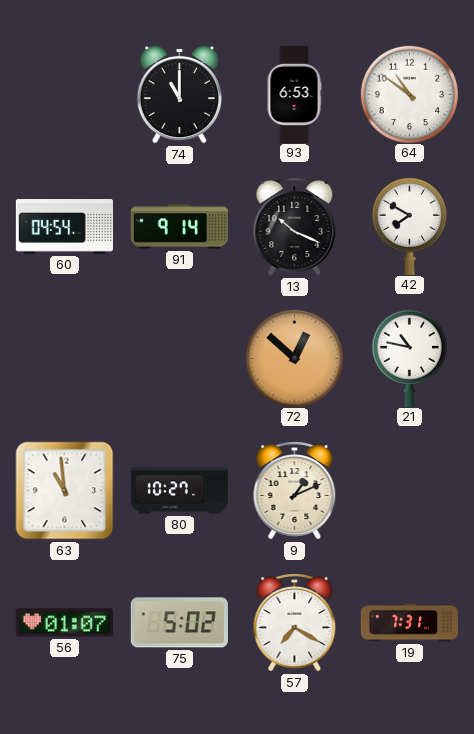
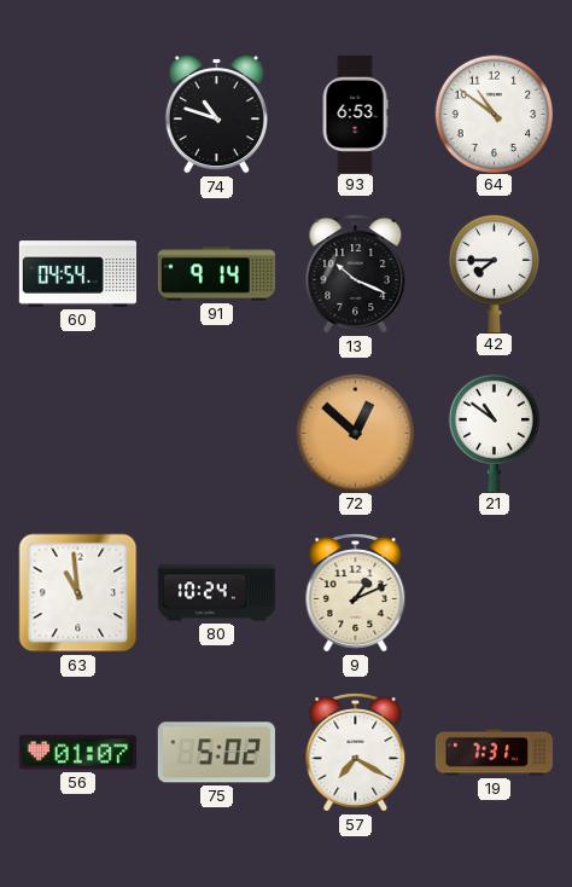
74: 11:00 -> 10:48
42: 7:50 -> 7:45
21: 10:47 -> 10:51
80: 10:27 -> 10:24
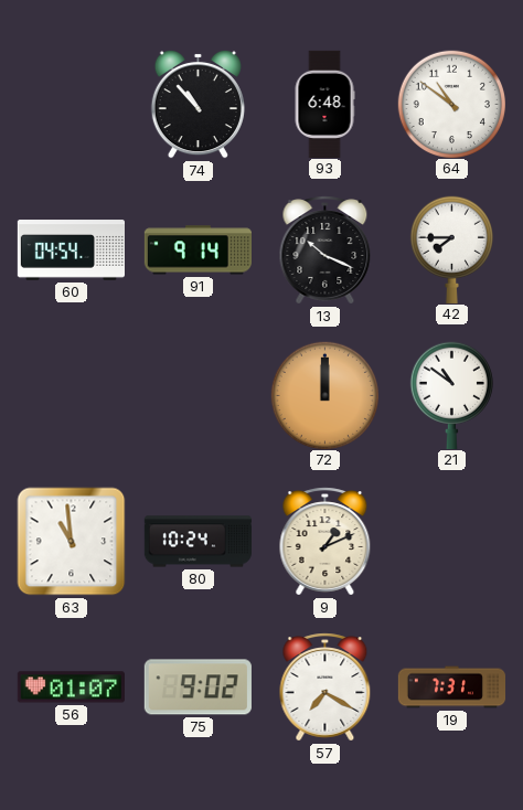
74: 10:48 -> 10:53
93: 6:53 -> 6:48
72: 12:52 -> 12:00
75: 5:02 -> 9:02
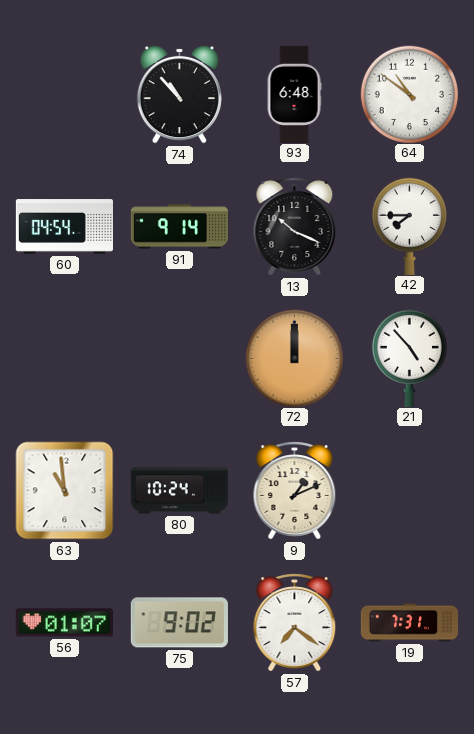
21: 10:51 -> 4:53
57: 7:20 -> 7:21
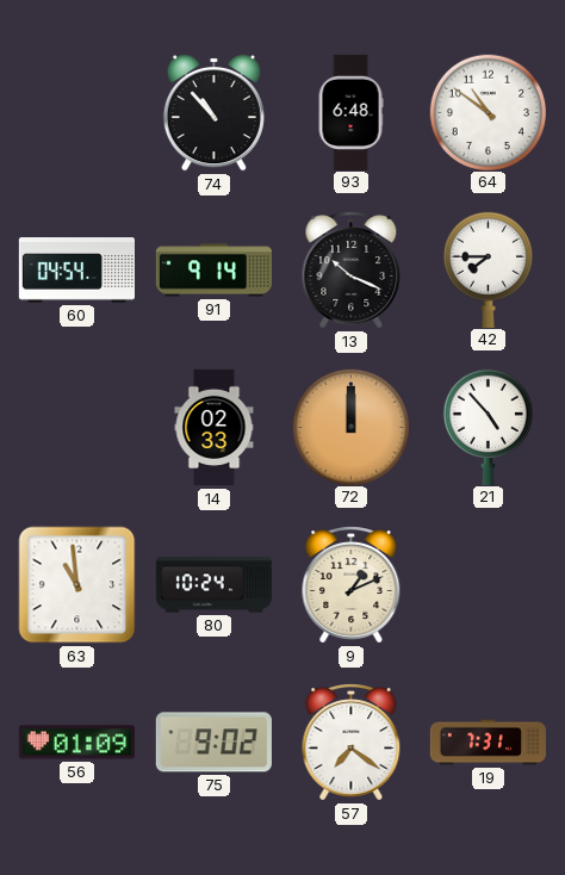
14: none -> 02:33
56: 01:07 -> 01:09
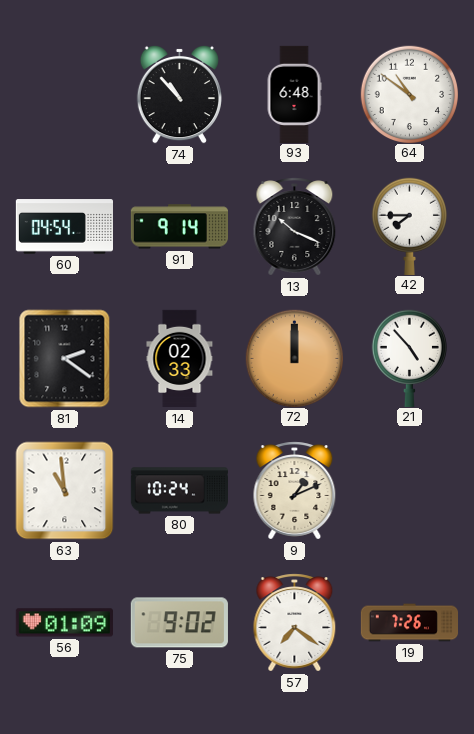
81: none -> 2:21
19: 7:31 -> 7:26
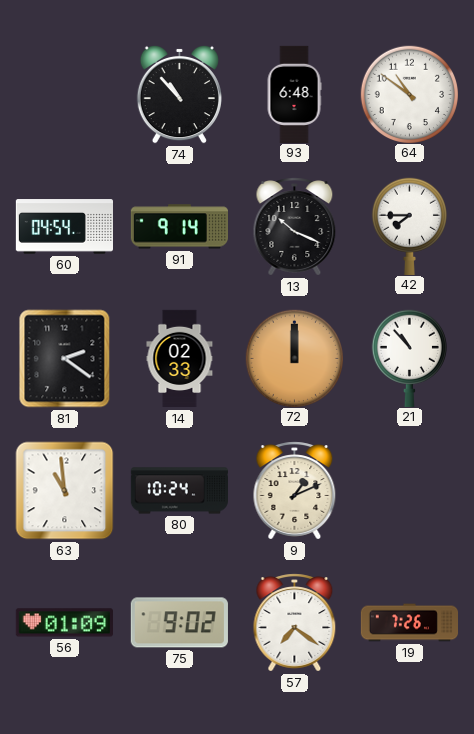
21: 4:53 -> 10:53
